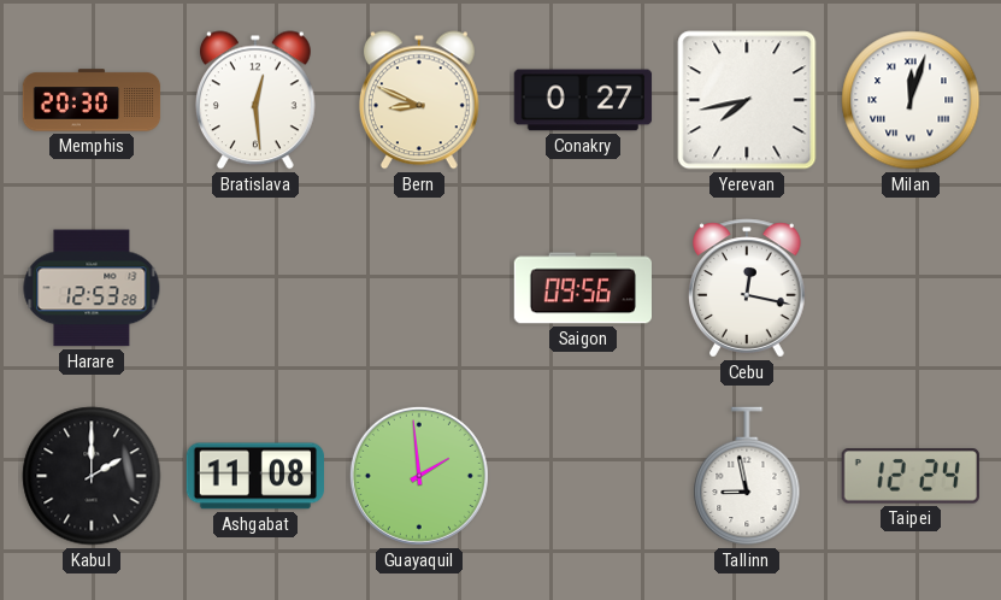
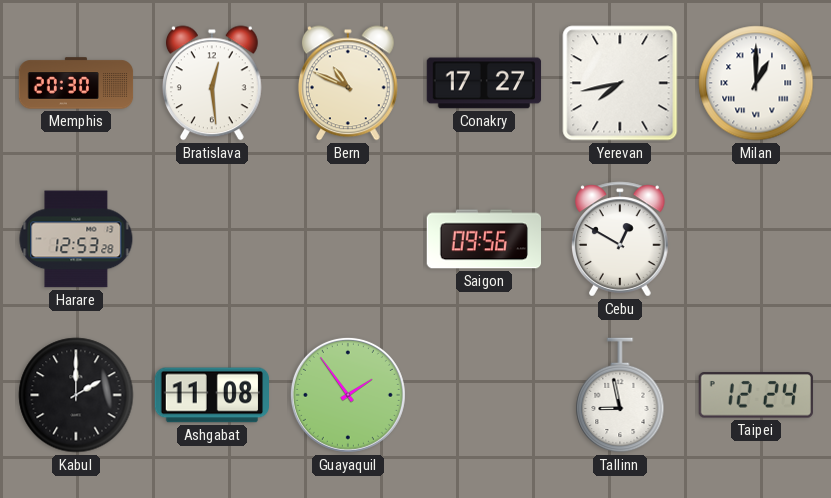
Bern: 8:49 -> 10:49
Conakry: 0:27 -> 17:27
Milan: 12:03 -> 1:00
Cebu: 12:17 -> 12:50
Guayaquil: 1:59 -> 1:54
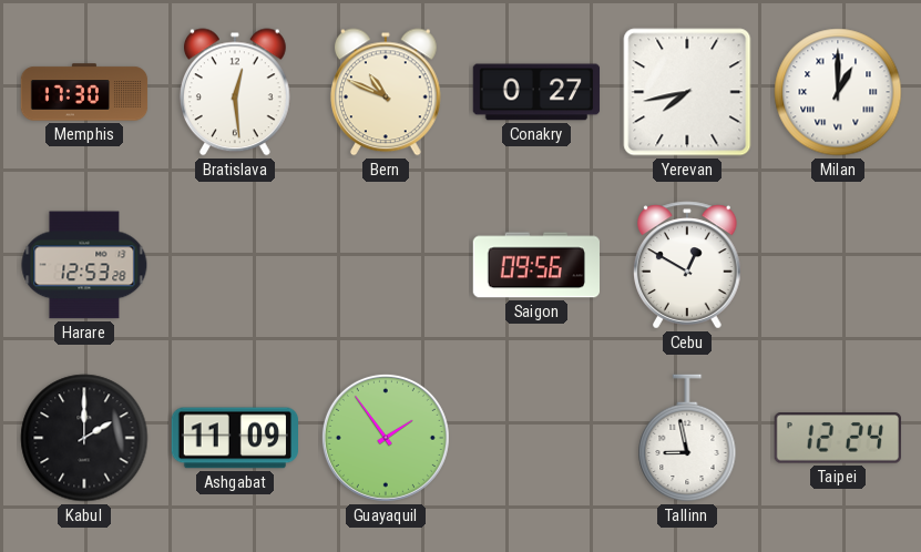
Memphis: 20:30 -> 17:30
Conakry: 17:27 -> 0:27
Ashgabat: 11:08 -> 11:09
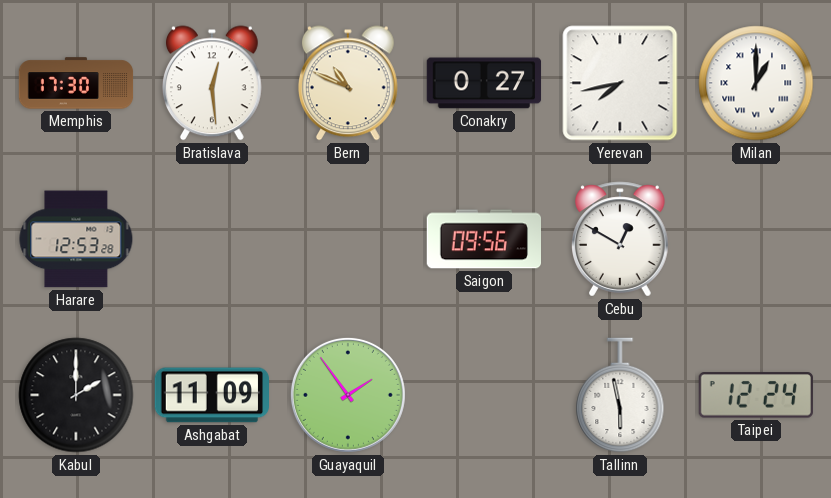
Tallinn: 8:58 -> 5:58
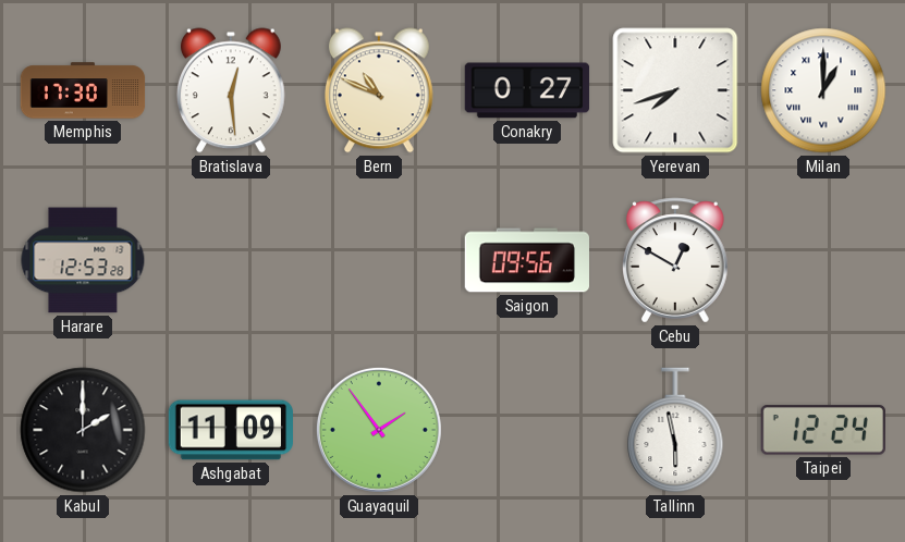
Yerevan: 7:43 -> 7:42
